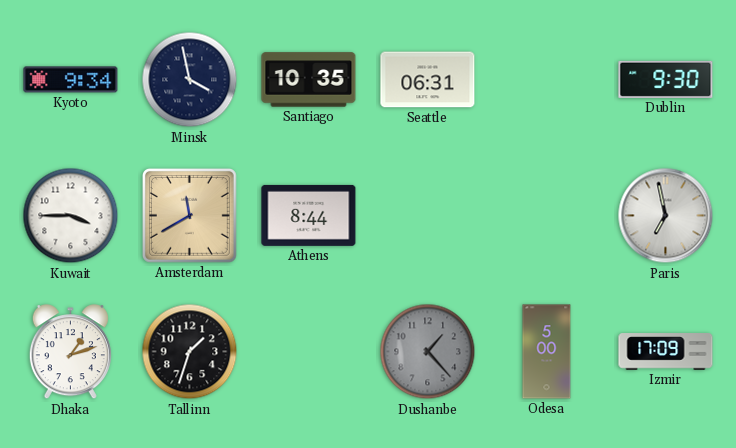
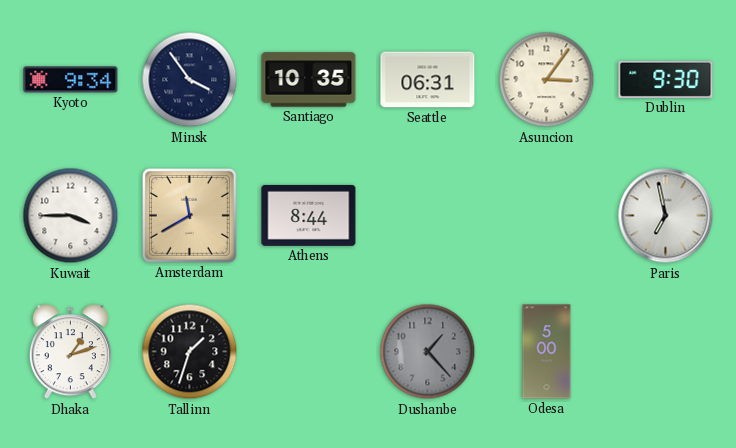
Minsk: 3:58 -> 3:54
Asuncion: none -> 3:06
Izmir: 17:09 -> none
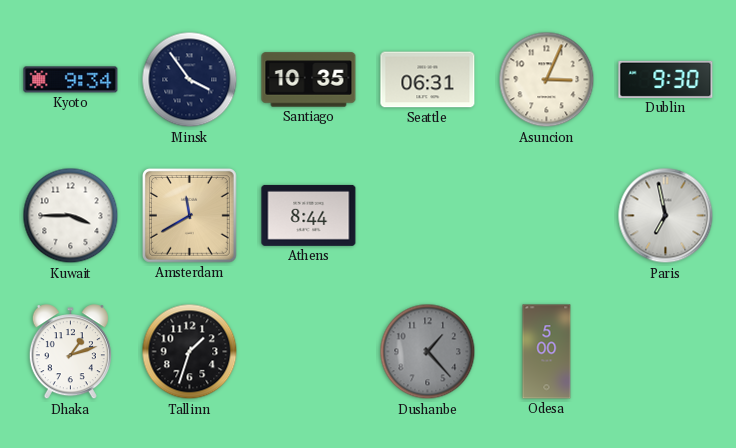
Asuncion: 3:06 -> 3:04
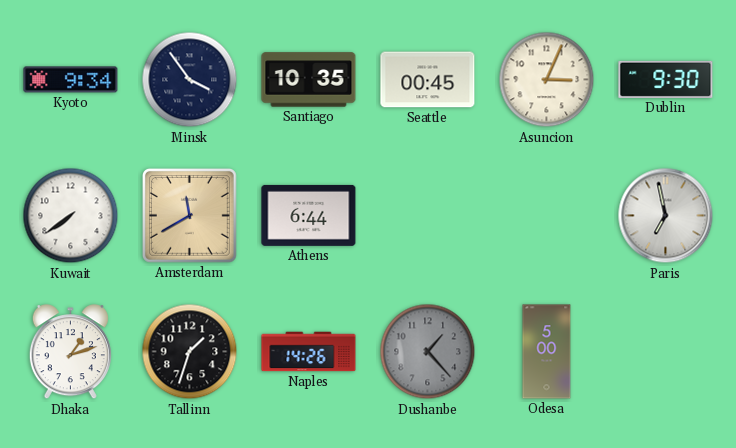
Seattle: 06:31 -> 00:45
Kuwait: 3:45 -> 7:39
Athens: 8:44 -> 6:44
Naples: none -> 14:26
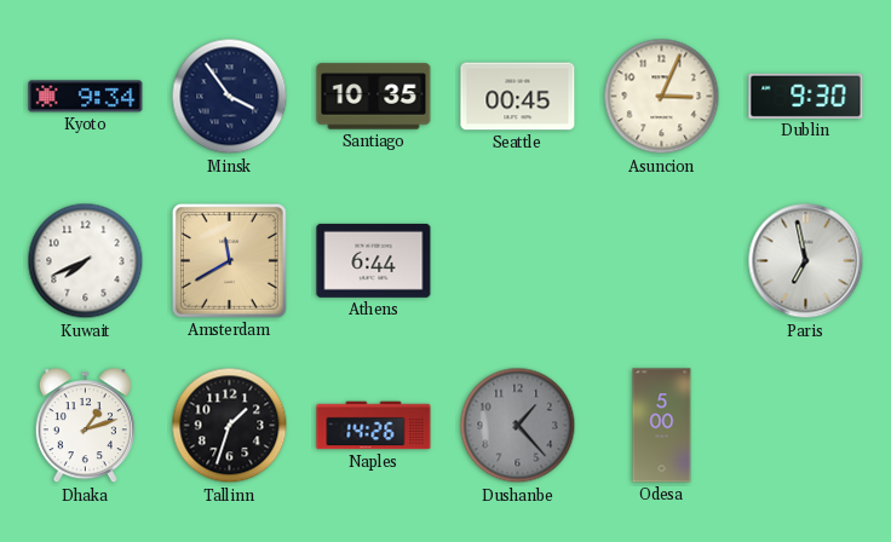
Kuwait: 7:39 -> 7:41
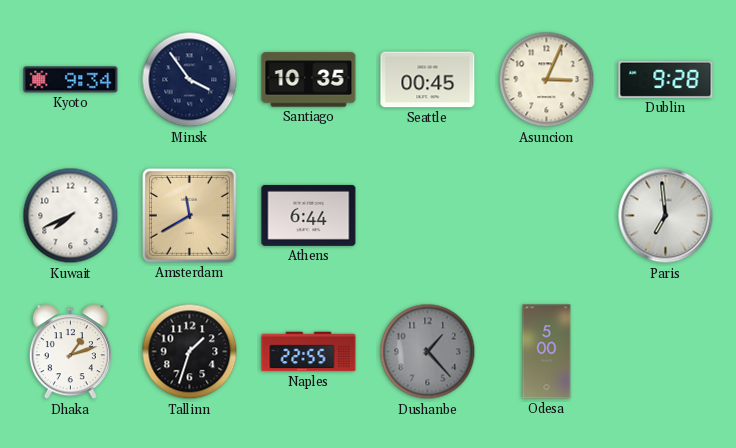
Dublin: 9:30 -> 9:28
Paris: 6:58 -> 6:59
Naples: 14:26 -> 22:55
